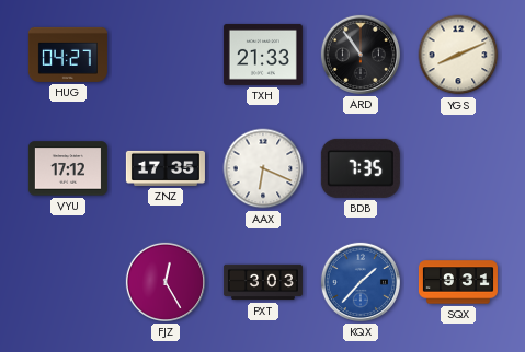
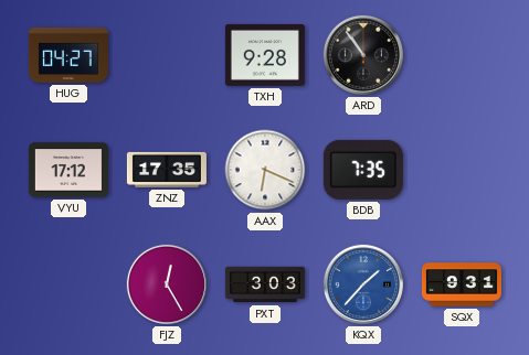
TXH: 21:33 -> 9:28
YGS: 8:11 -> none
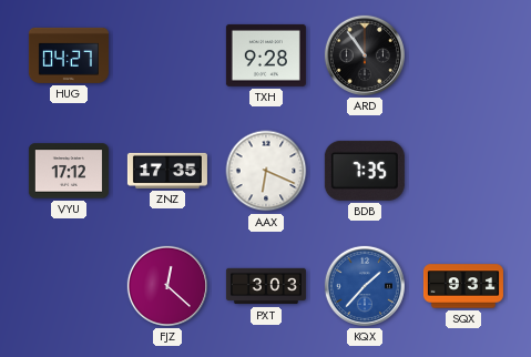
FJZ: 12:25 -> 12:22
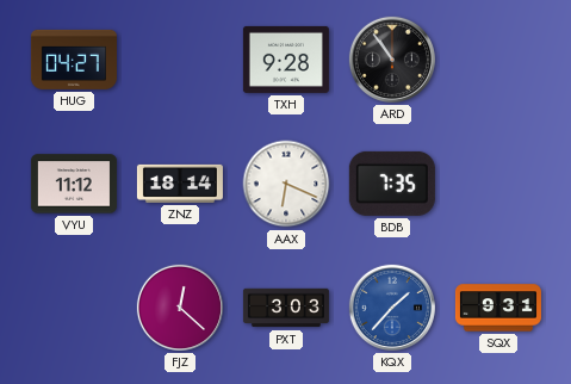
VYU: 17:12 -> 11:12
ZNZ: 17:35 -> 18:14
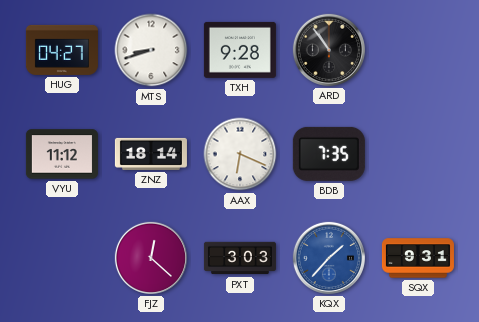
MTS: none -> 8:42
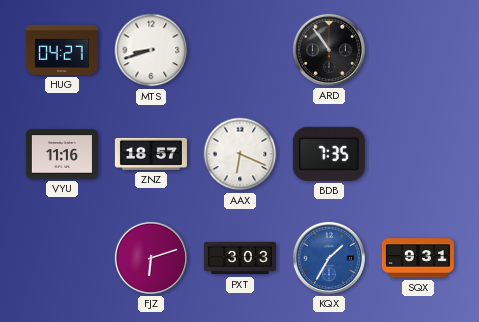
TXH: 9:28 -> none
VYU: 11:12 -> 11:16
ZNZ: 18:14 -> 18:57
FJZ: 12:22 -> 6:12
KQX: 1:37 -> 1:35
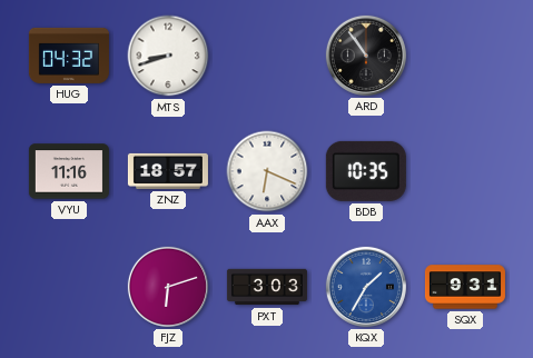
HUG: 04:27 -> 04:32
BDB: 7:35 -> 10:35
